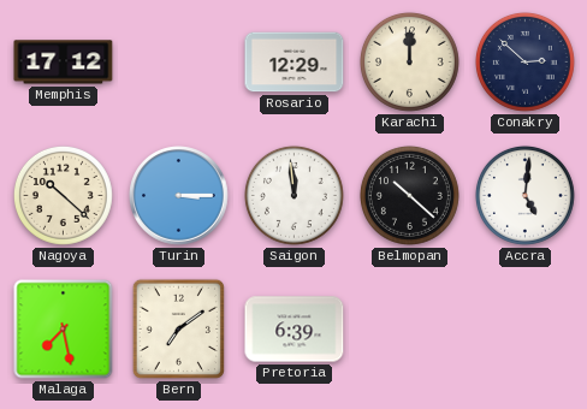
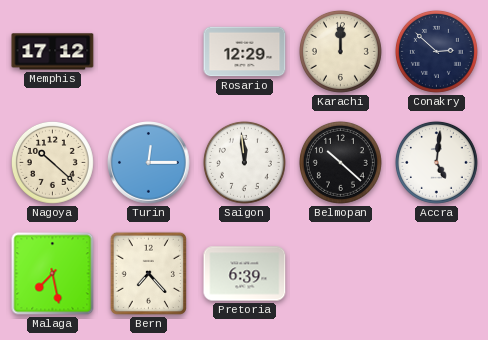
Turin: 3:15 -> 12:15
Bern: 7:09 -> 7:23
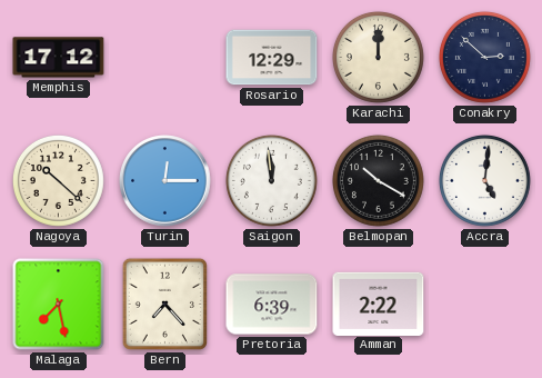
Belmopan: 10:22 -> 10:20
Amman: none -> 2:22
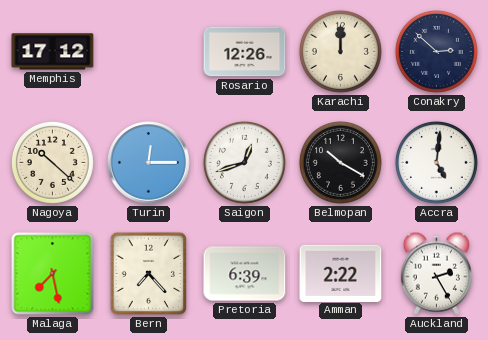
Rosario: 12:29 -> 12:26
Saigon: 11:59 -> 12:42
Auckland: none -> 2:25
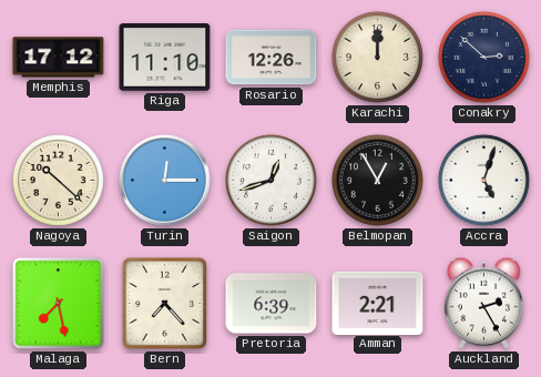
Riga: none -> 11:10
Belmopan: 10:20 -> 12:55
Accra: 5:01 -> 5:03
Amman: 2:22 -> 2:21
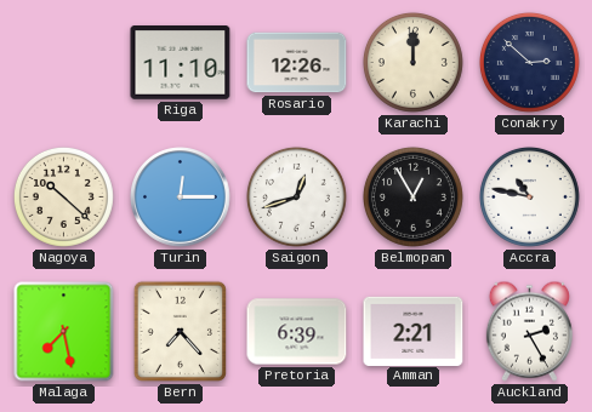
Memphis: 17:12 -> none
Accra: 5:03 -> 10:47
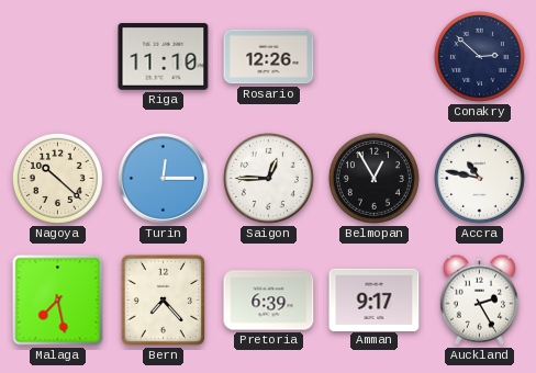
Karachi: 12:00 -> none
Saigon: 12:42 -> 12:45
Amman: 2:21 -> 9:17
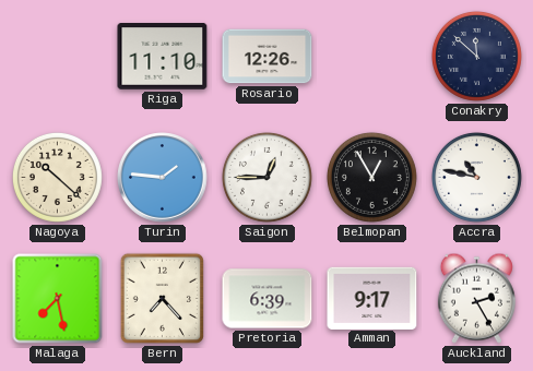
Conakry: 2:52 -> 11:52
Turin: 12:15 -> 1:46
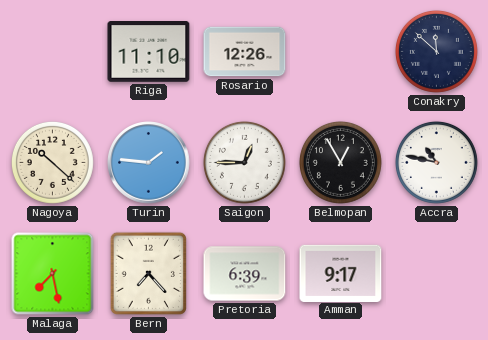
Auckland: 2:25 -> none
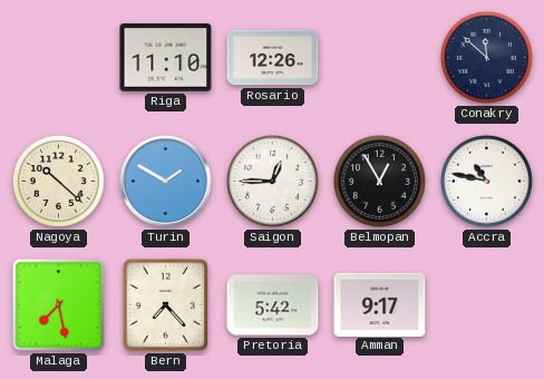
Turin: 1:46 -> 1:50
Pretoria: 6:39 -> 5:42
